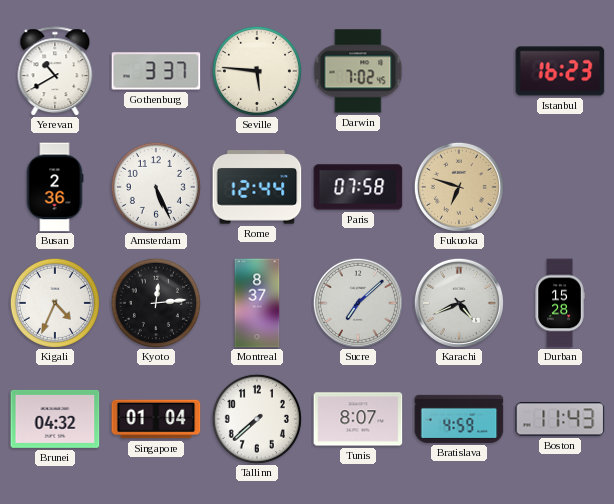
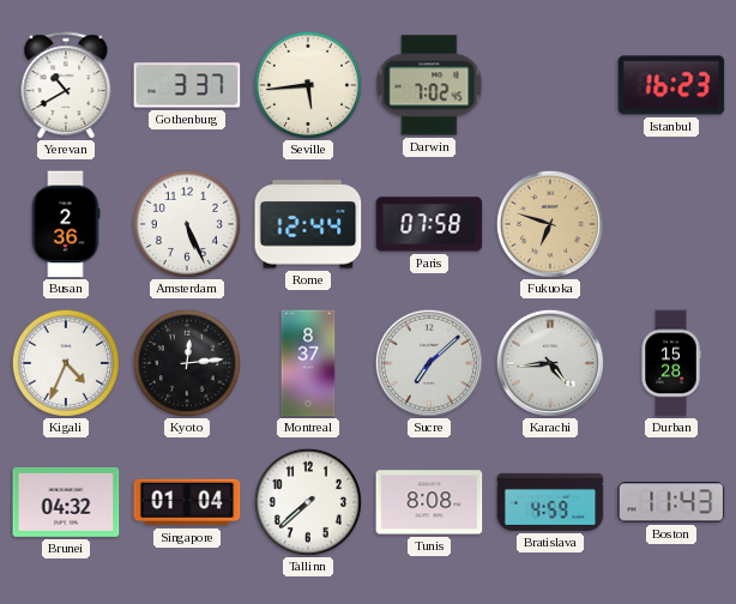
Seville: 5:46 -> 5:44
Karachi: 4:41 -> 4:44
Tunis: 8:07 -> 8:08
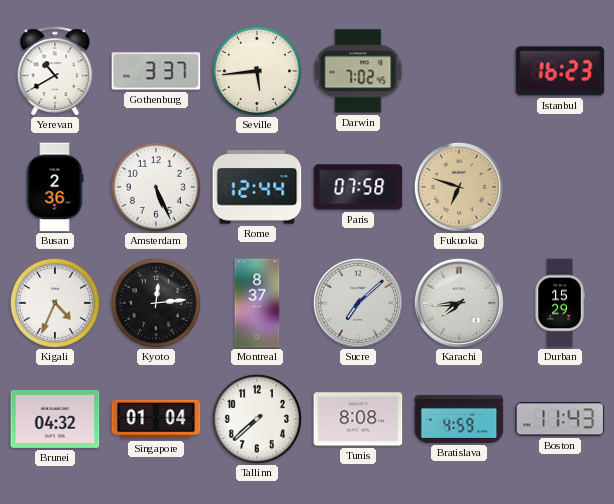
Karachi: 4:44 -> 7:44
Durban: 15:28 -> 15:29
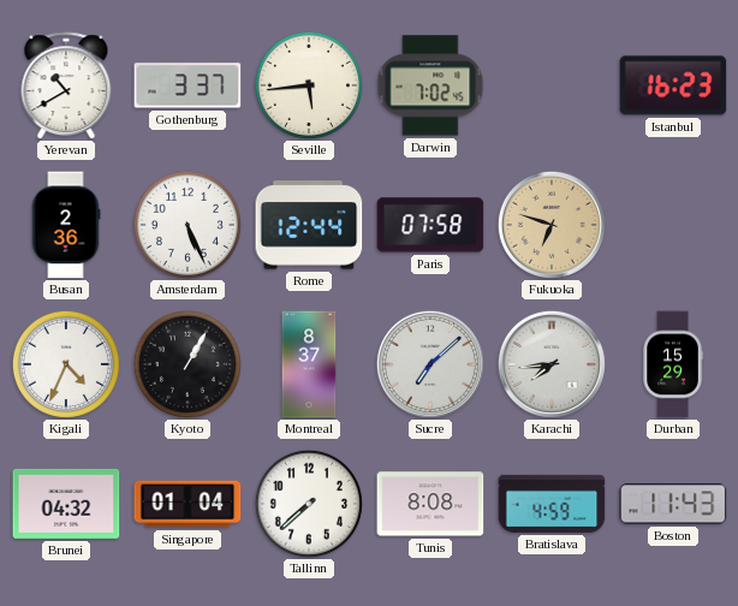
Kyoto: 12:14 -> 1:05
